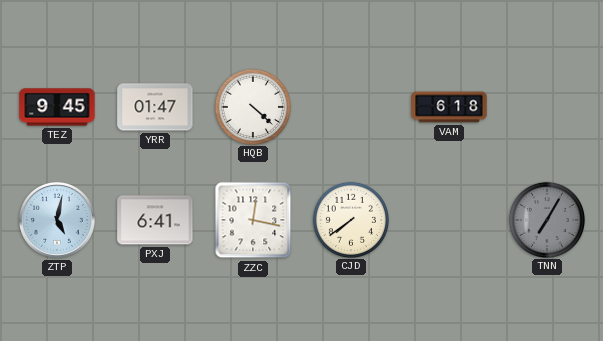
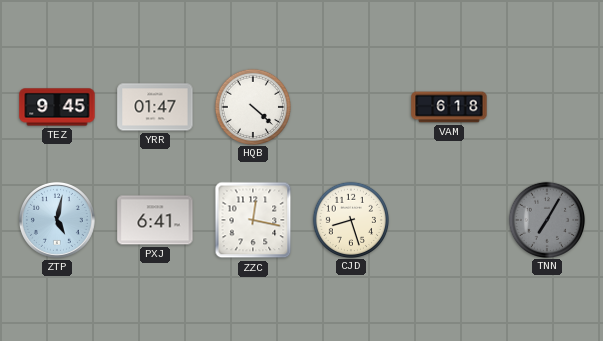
CJD: 7:39 -> 8:27
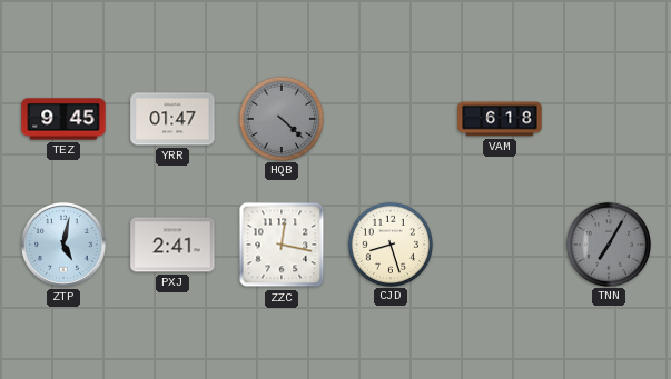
HQB dial: white -> grey
PXJ: 6:41 -> 2:41
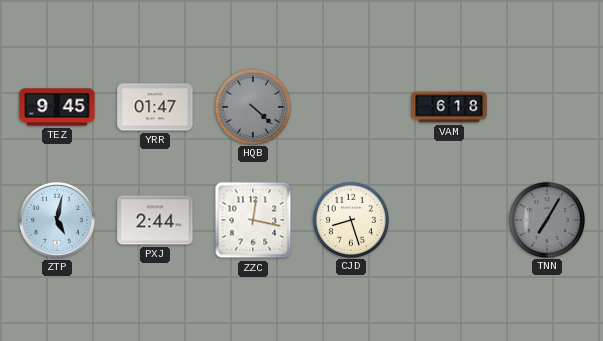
PXJ: 2:41 -> 2:44
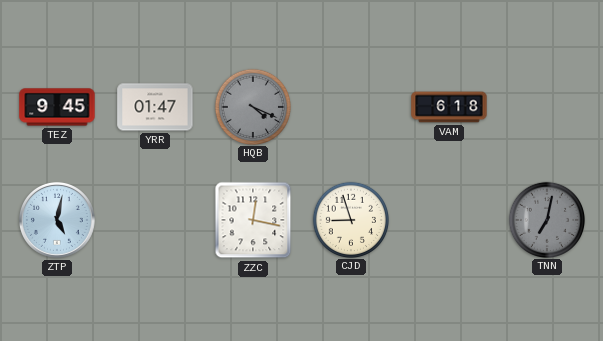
HQB: 4:22 -> 4:19
PXJ: 2:44 -> none
CJD: 8:27 -> 8:57
TNN: 7:05 -> 7:02
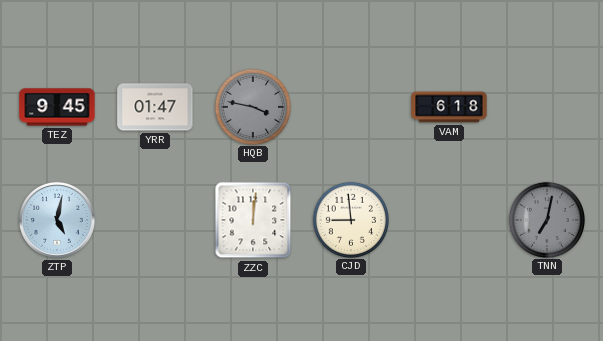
HQB: 4:19 -> 3:47
ZZC: 12:17 -> 12:01
CJD: 8:57 -> 8:59
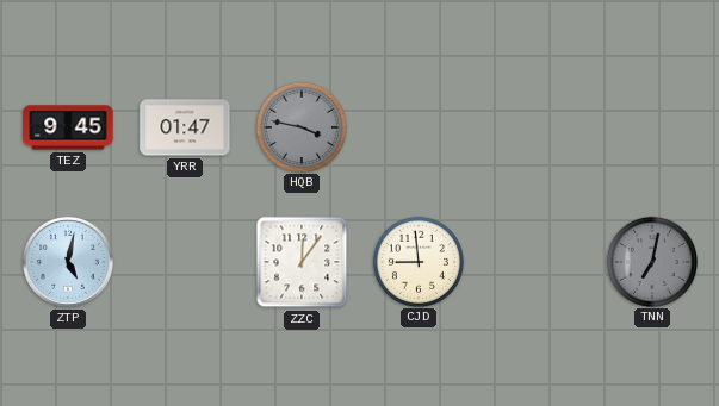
VAM: 6:18 -> none
ZZC: 12:01 -> 12:06
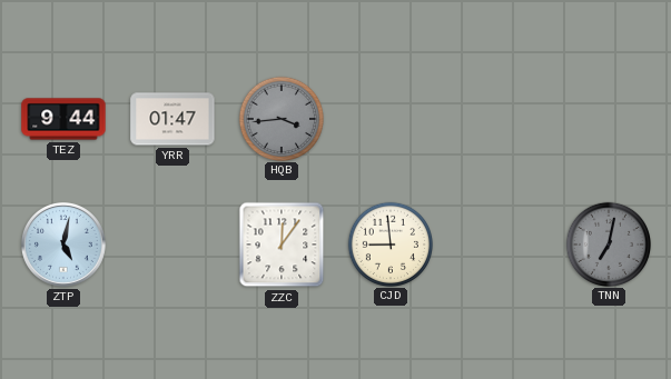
TEZ: 9:45 -> 9:44
HQB: 3:47 -> 3:44
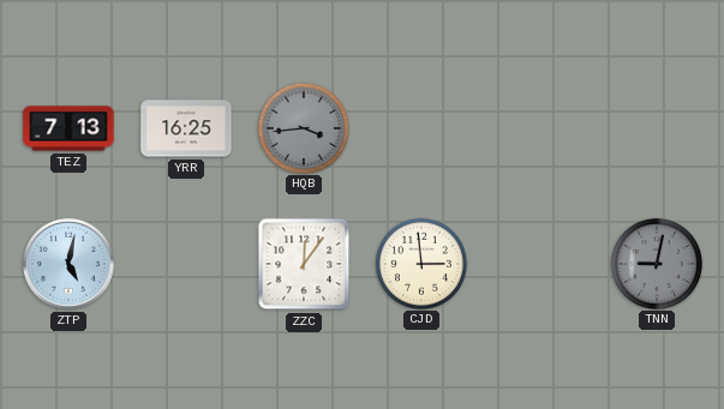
TEZ: 9:44 -> 7:13
YRR: 01:47 -> 16:25
CJD: 8:59 -> 2:59
TNN: 7:02 -> 9:02
